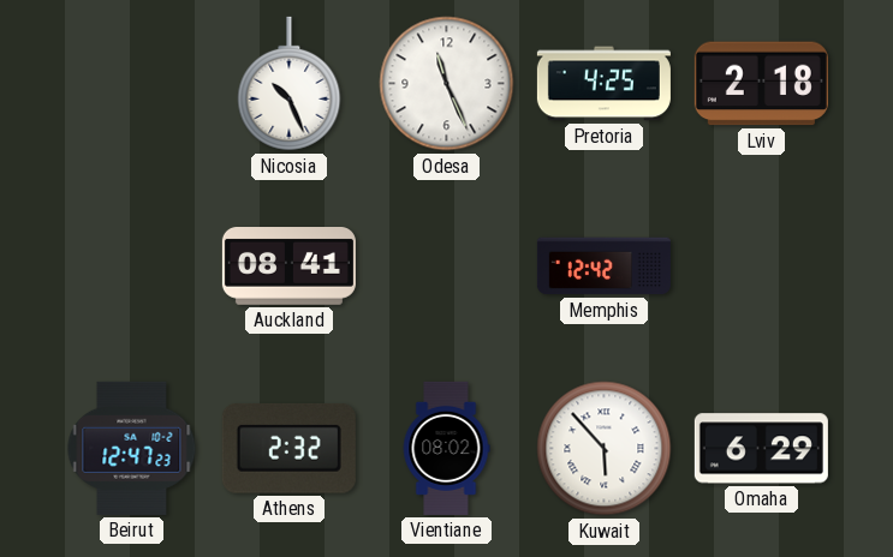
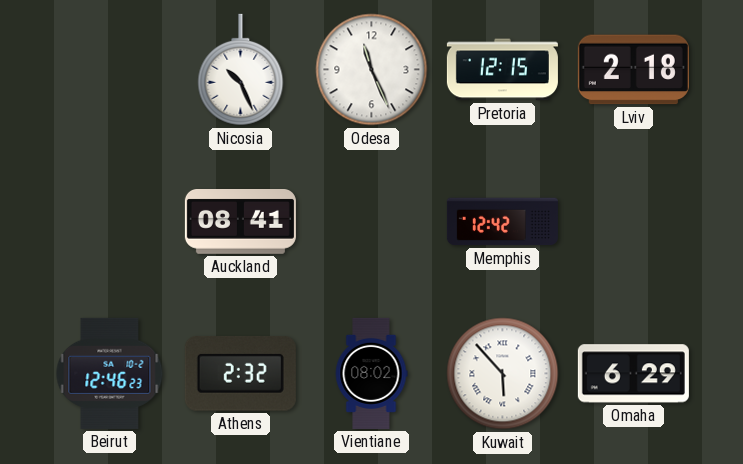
Pretoria: 4:25 -> 12:15
Beirut: 12:47 -> 12:46
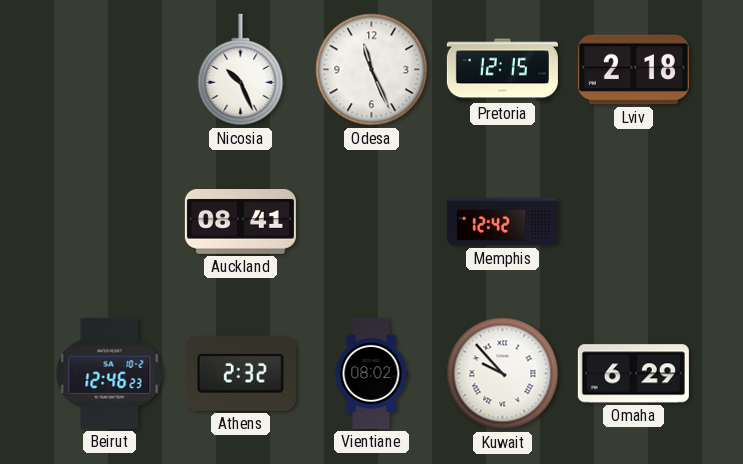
Kuwait: 5:53 -> 9:53
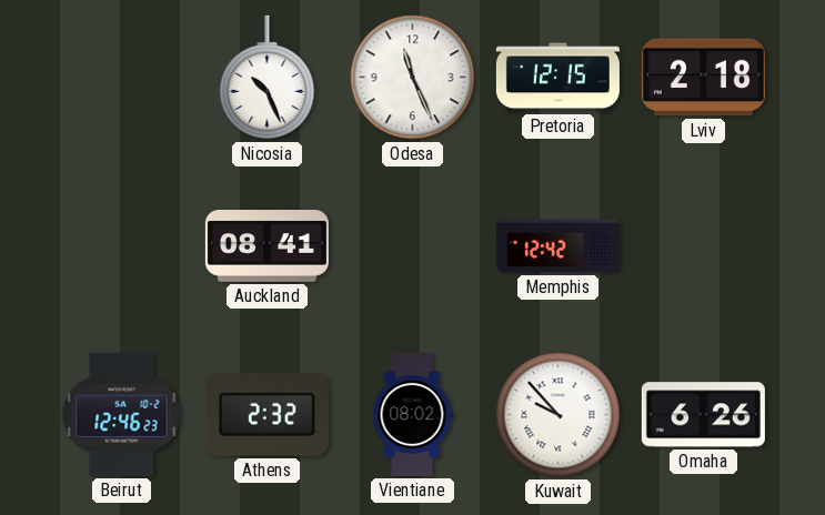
Omaha: 6:29 -> 6:26
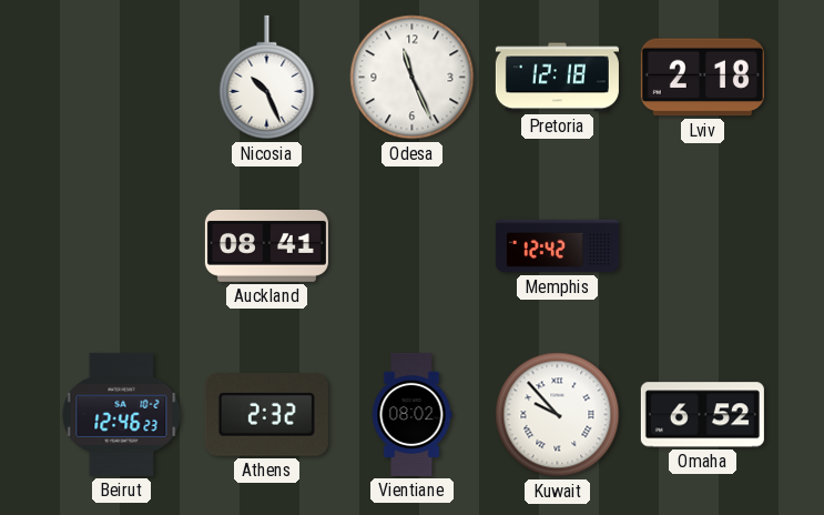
Pretoria: 12:15 -> 12:18
Omaha: 6:26 -> 6:52
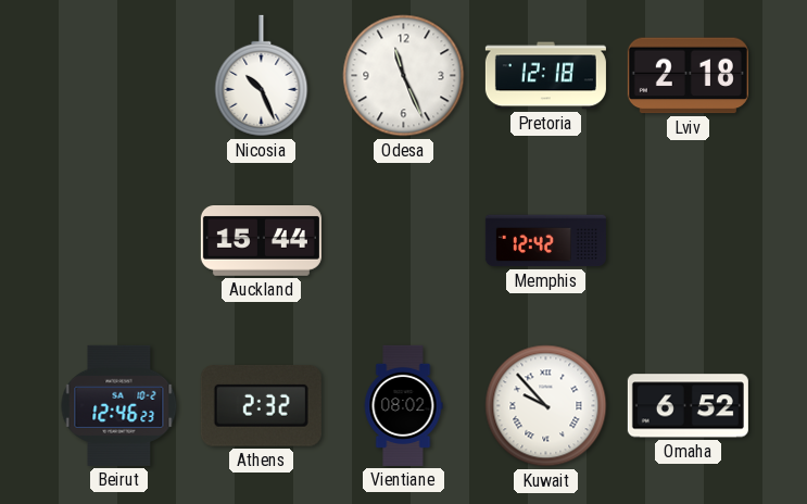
Auckland: 08:41 -> 15:44
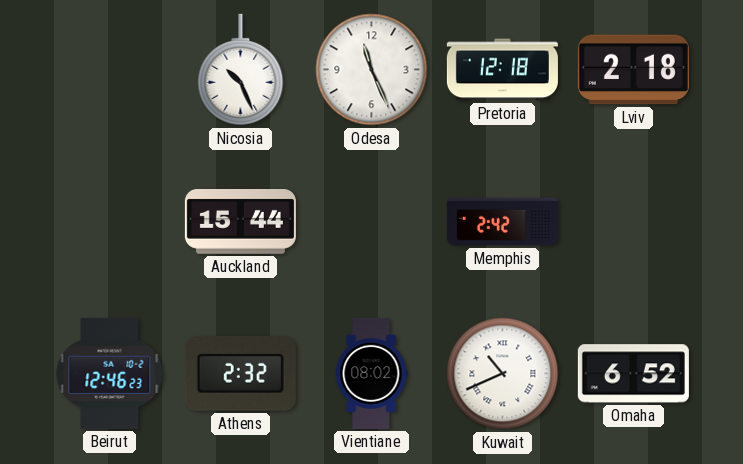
Memphis: 12:42 -> 2:42
Kuwait: 9:53 -> 10:41
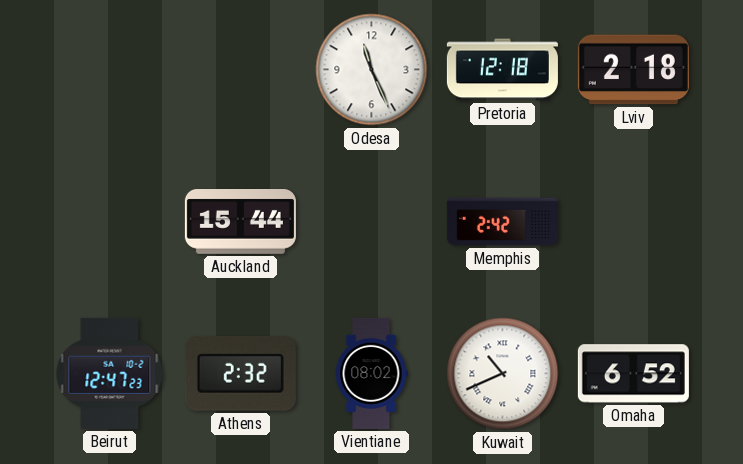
Nicosia: 10:26 -> none
Beirut: 12:46 -> 12:47
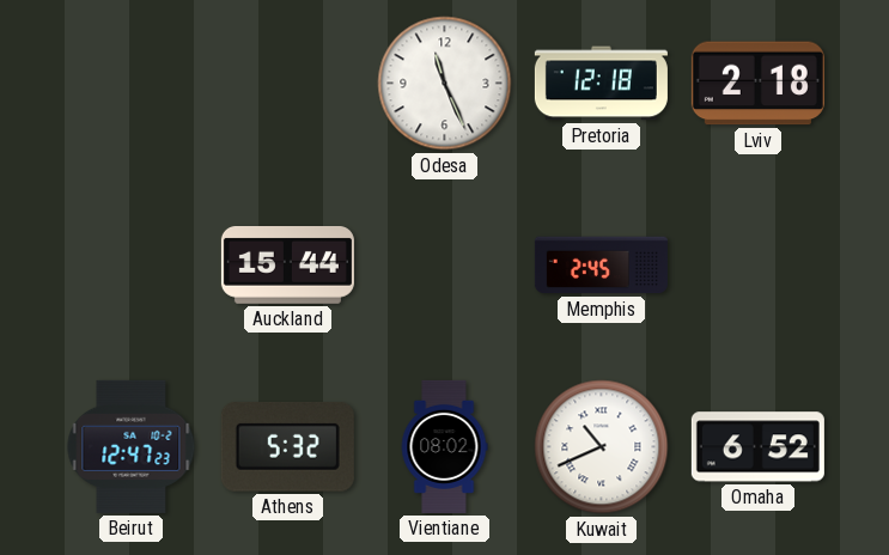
Memphis: 2:42 -> 2:45
Athens: 2:32 -> 5:32
